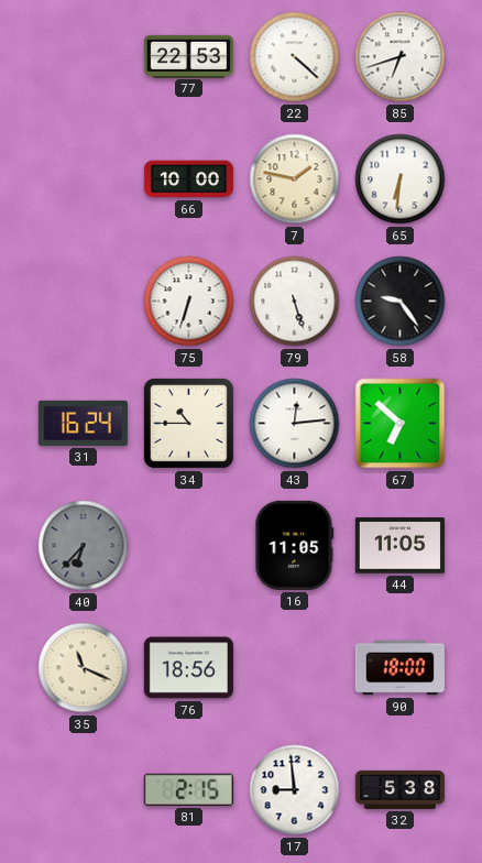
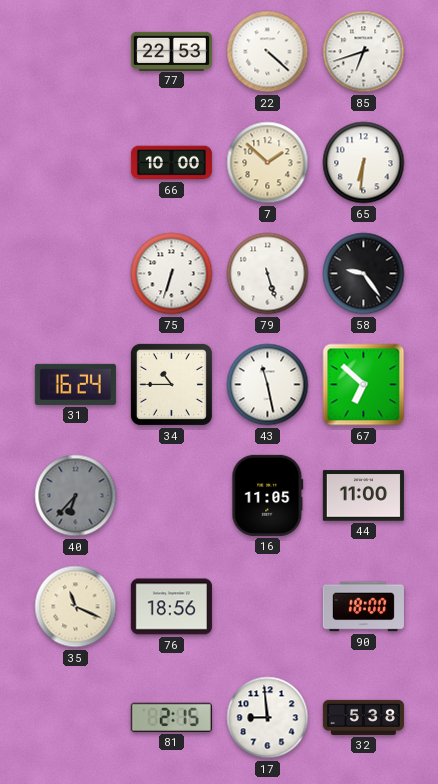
7: 1:47 -> 1:52
43: 12:14 -> 11:28
44: 11:05 -> 11:00
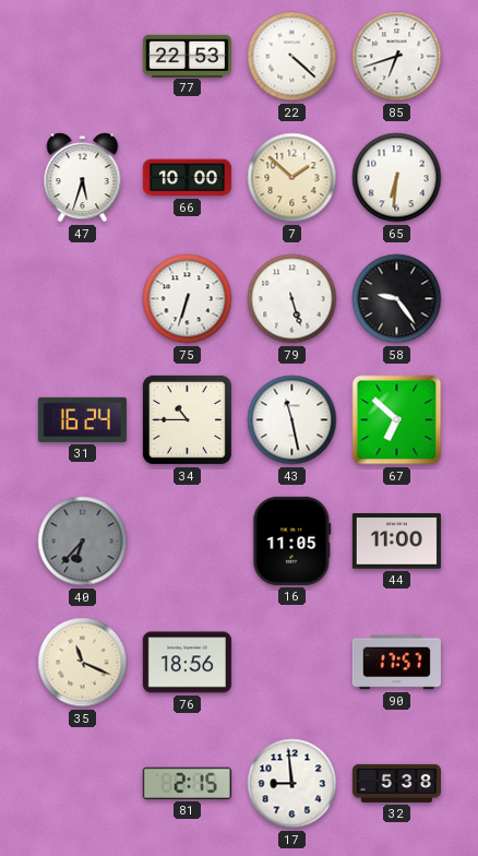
47: none -> 5:33
90: 18:00 -> 17:57
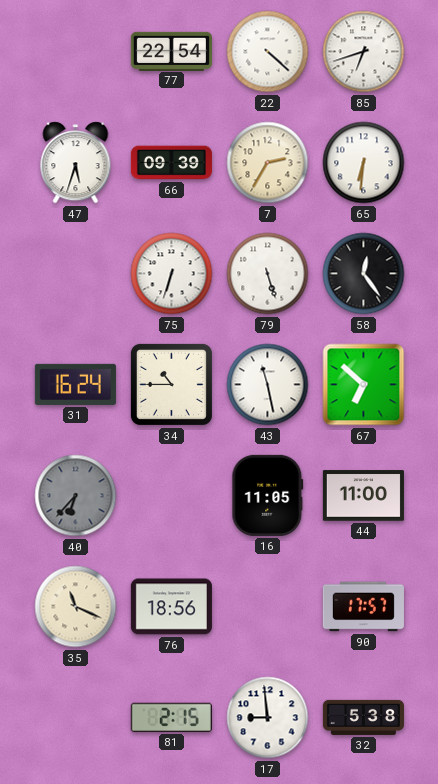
77: 22:53 -> 22:54
66: 10:00 -> 09:39
7: 1:52 -> 2:35
58: 9:24 -> 12:24
